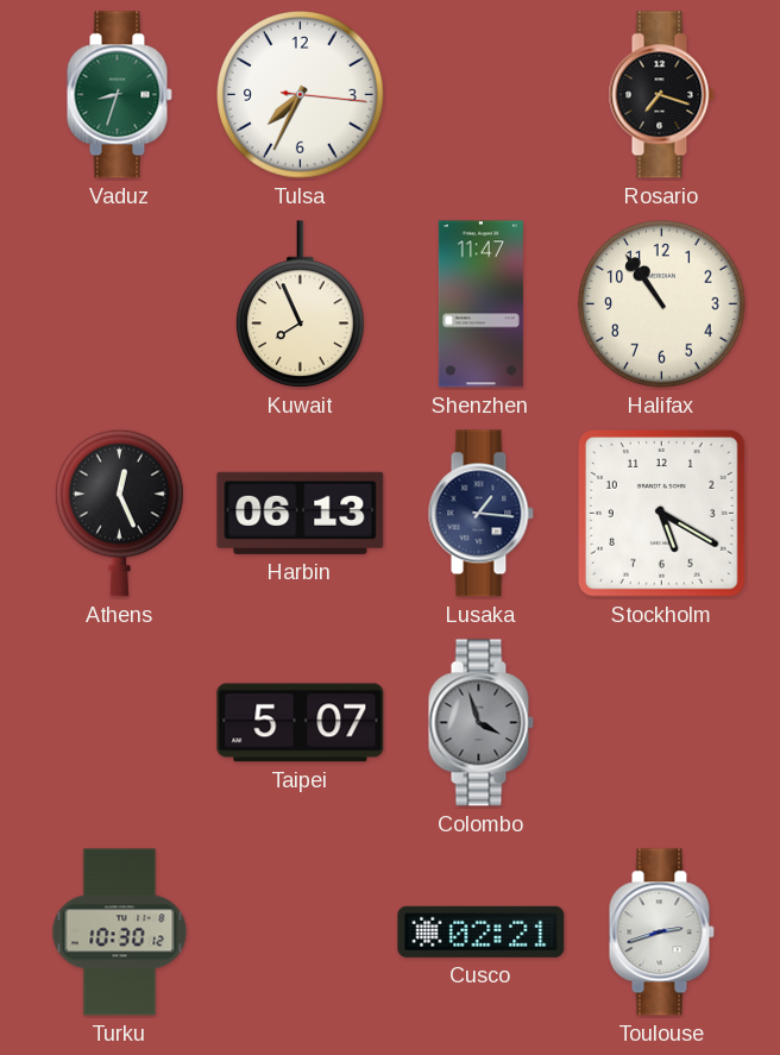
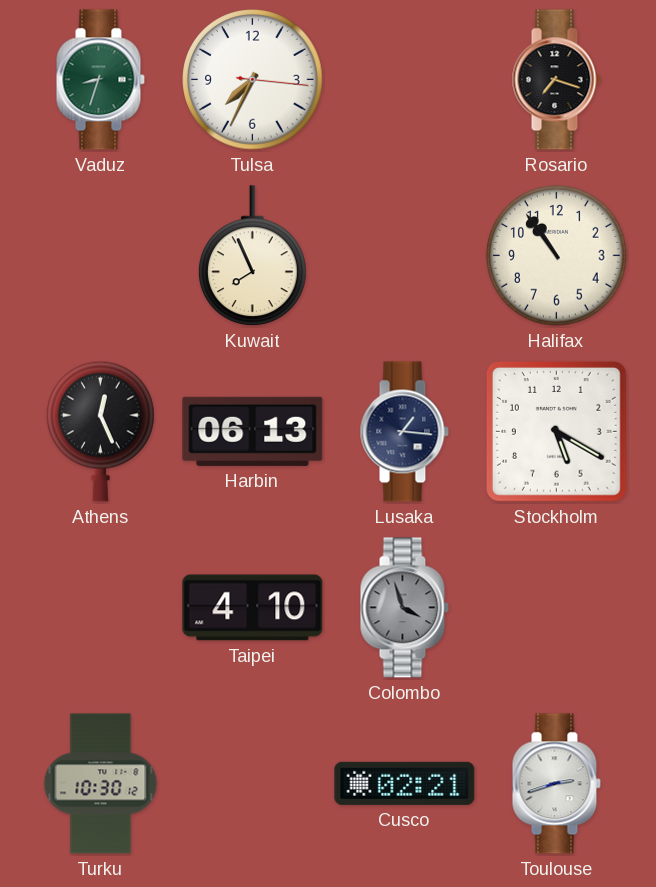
Shenzhen: 11:47 -> none
Taipei: 5:07 -> 4:10
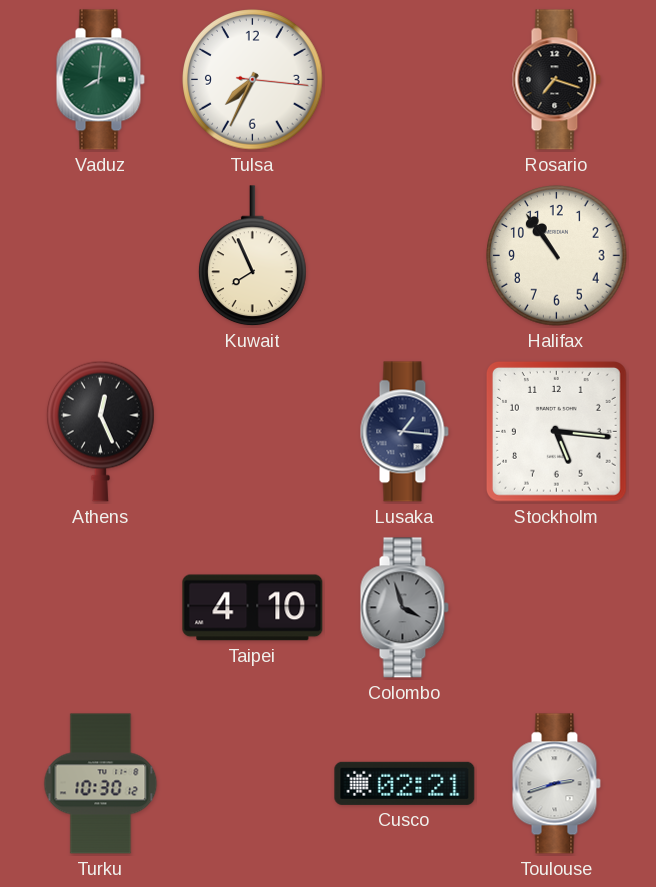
Vaduz: 8:33 -> 8:01
Harbin: 06:13 -> none
Stockholm: 5:20 -> 5:16
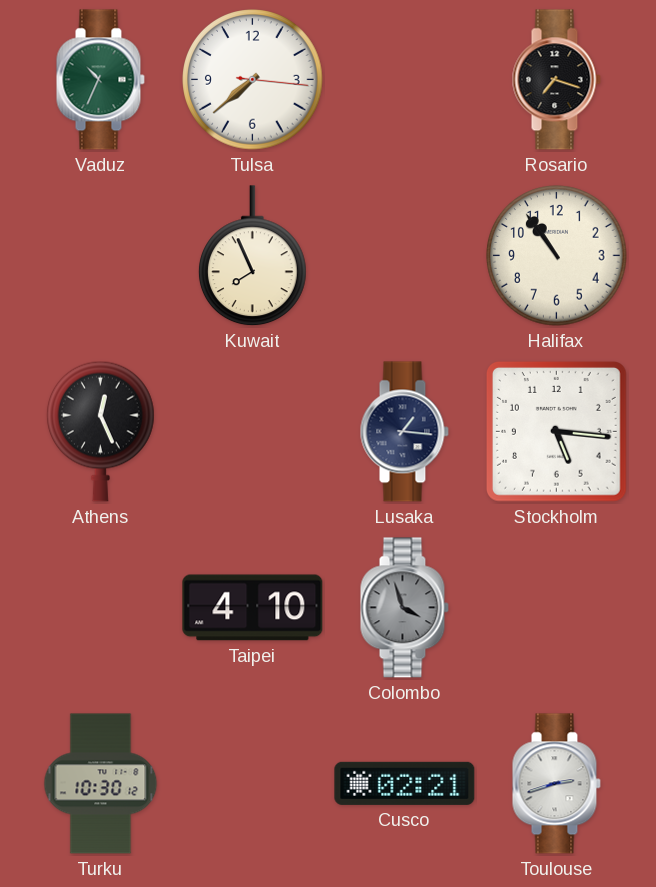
Vaduz: 8:01 -> 10:34
Tulsa: 7:34 -> 7:38
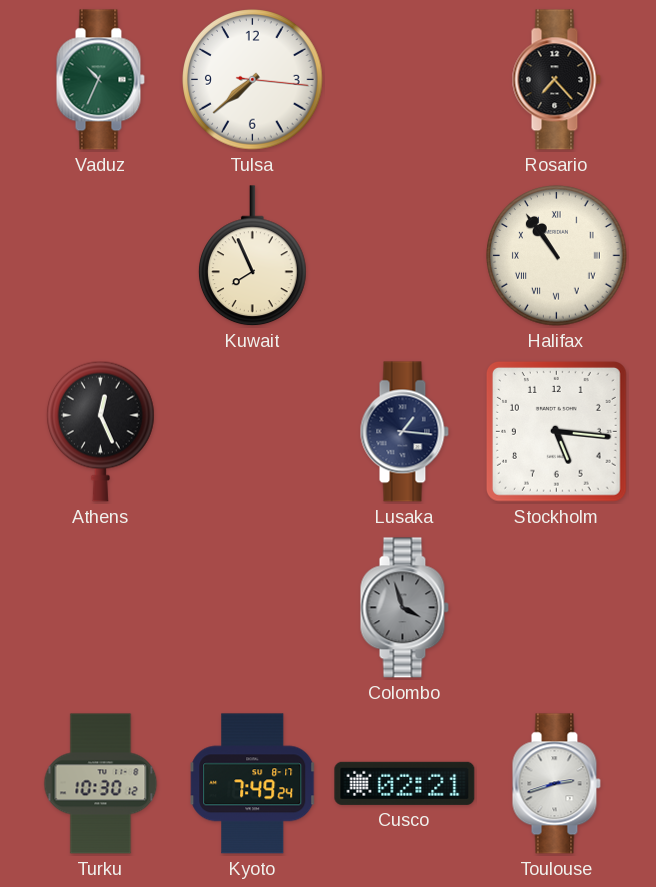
Rosario: 7:18 -> 7:23
Halifax numerals: Arabic -> Roman
Taipei: 4:10 -> none
Kyoto: none -> 7:49
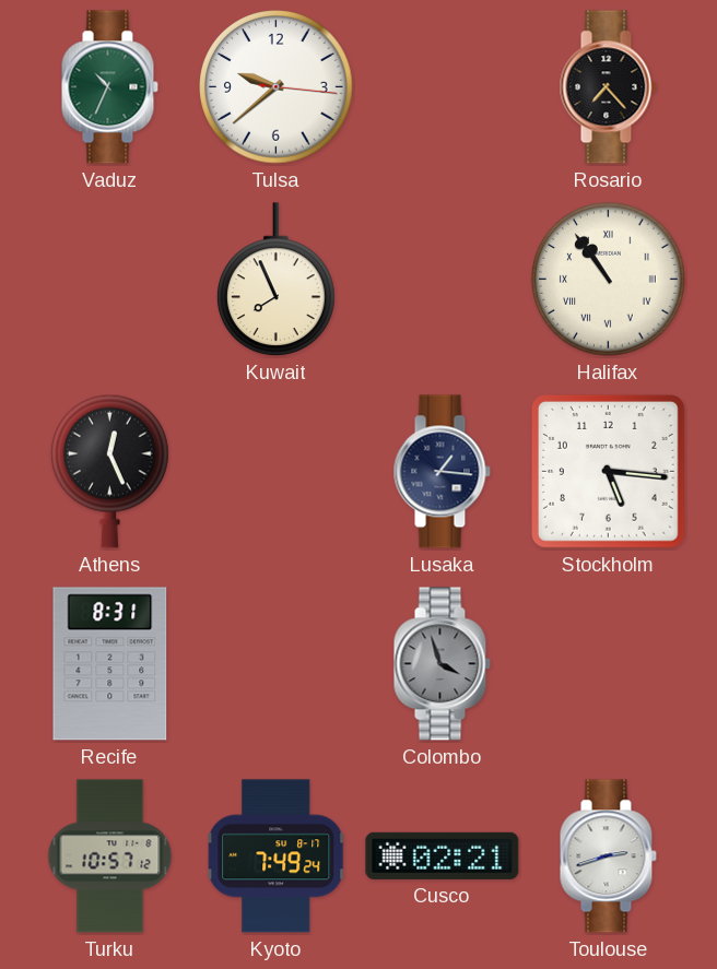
Tulsa: 7:38 -> 9:38
Recife: none -> 8:31
Turku: 10:30 -> 10:57
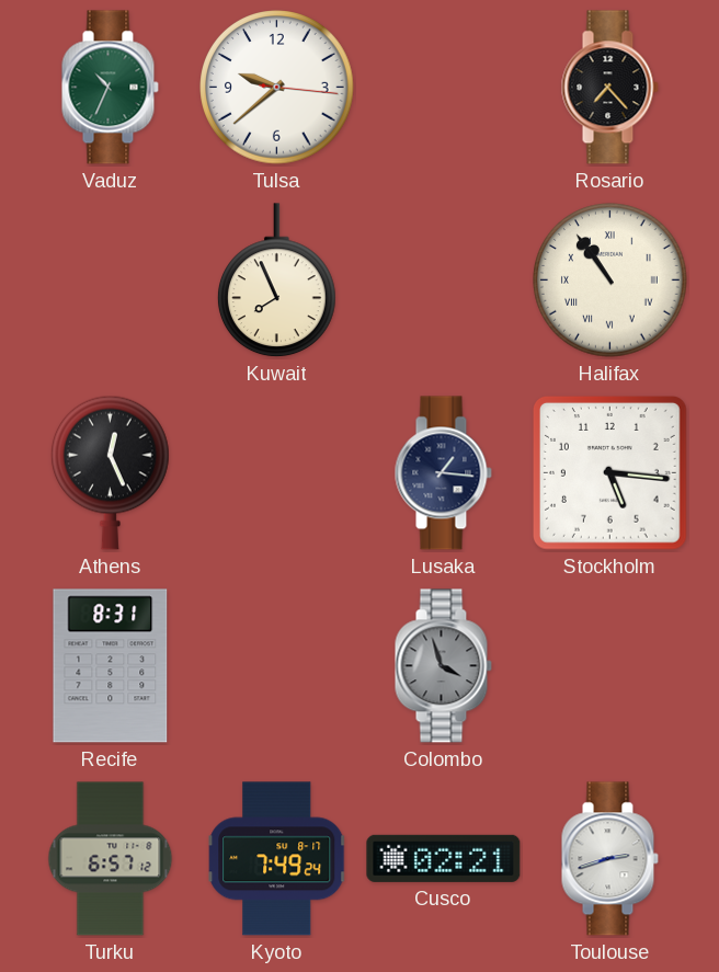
Turku: 10:57 -> 6:57
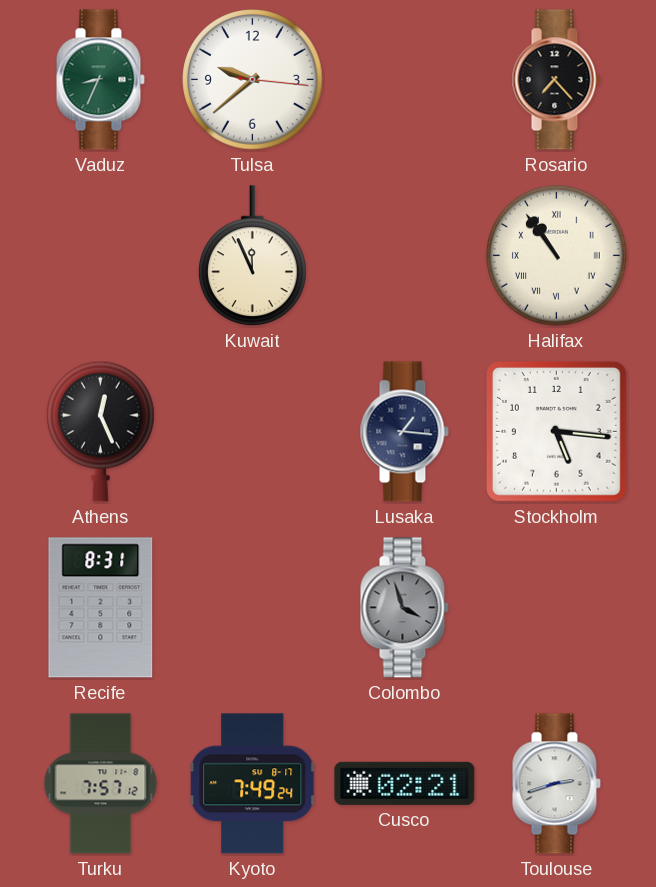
Vaduz: 10:34 -> 8:34
Kuwait: 7:56 -> 11:56
Turku: 6:57 -> 7:57
